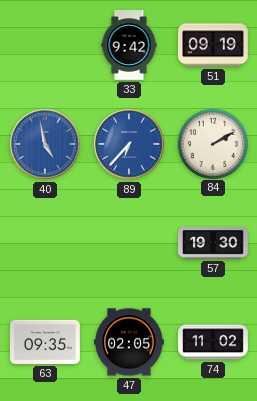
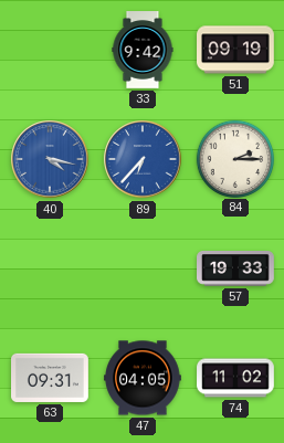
40: 4:58 -> 4:17
84: 2:10 -> 2:15
57: 19:30 -> 19:33
63: 09:35 -> 09:31
47: 02:05 -> 04:05
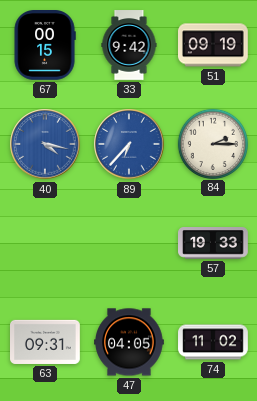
67: none -> 00:15
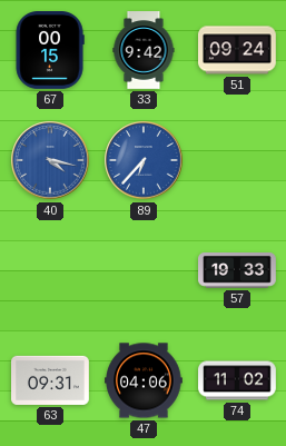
51: 09:19 -> 09:24
84: 2:15 -> none
47: 04:05 -> 04:06
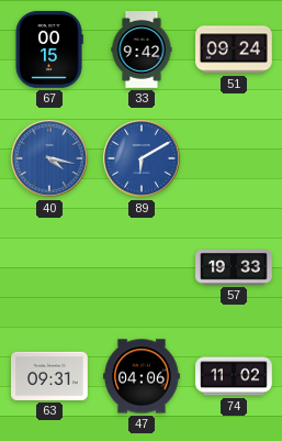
89: 6:37 -> 6:10
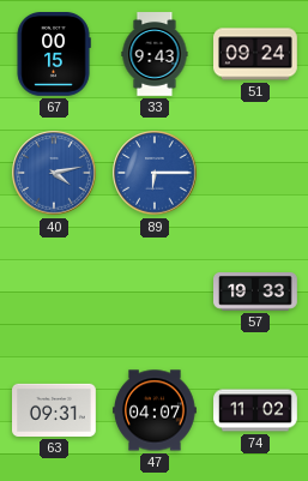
33: 9:42 -> 9:43
40: 4:17 -> 4:13
89: 6:10 -> 6:15
47: 04:06 -> 04:07
